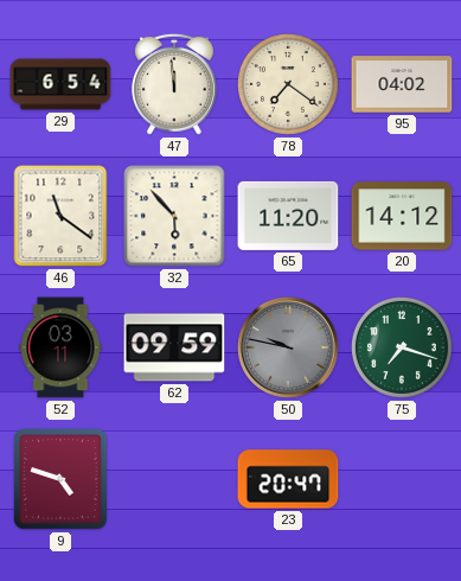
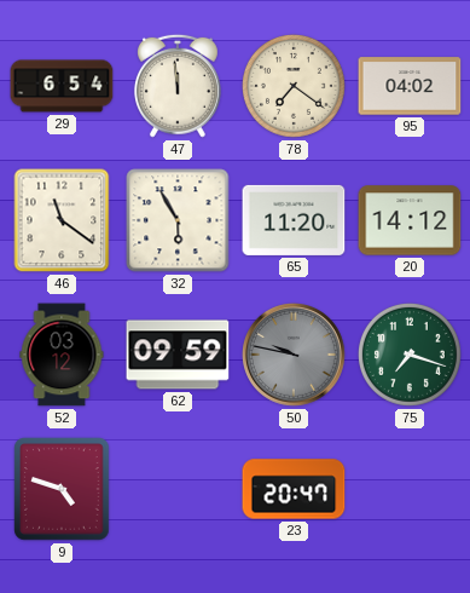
32: 5:53 -> 5:55
52: 03:11 -> 03:12
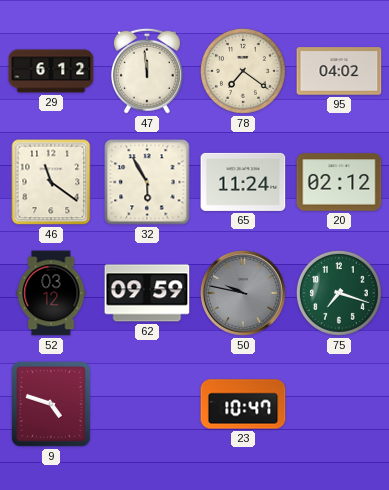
29: 6:54 -> 6:12
65: 11:20 -> 11:24
20: 14:12 -> 02:12
23: 20:47 -> 10:47
